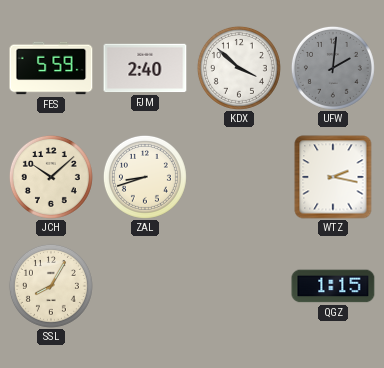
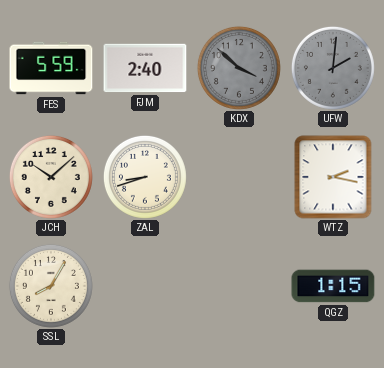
KDX dial: white -> grey
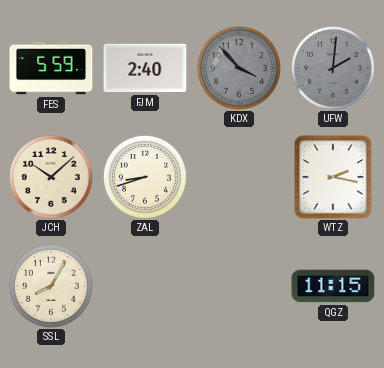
KDX: 3:52 -> 3:53
QGZ: 1:15 -> 11:15
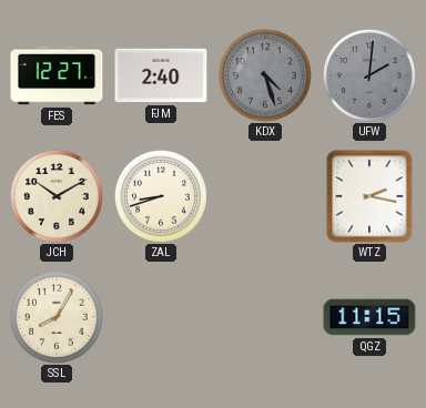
FES: 5:59 -> 12:27
KDX: 3:53 -> 4:27
JCH: 10:08 -> 10:10
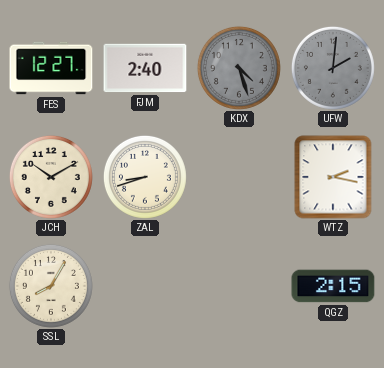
QGZ: 11:15 -> 2:15
